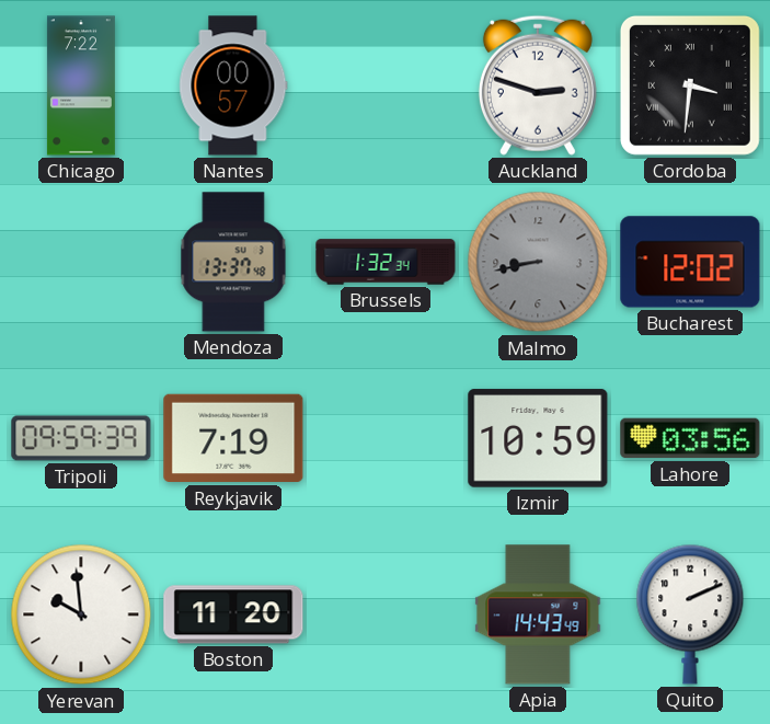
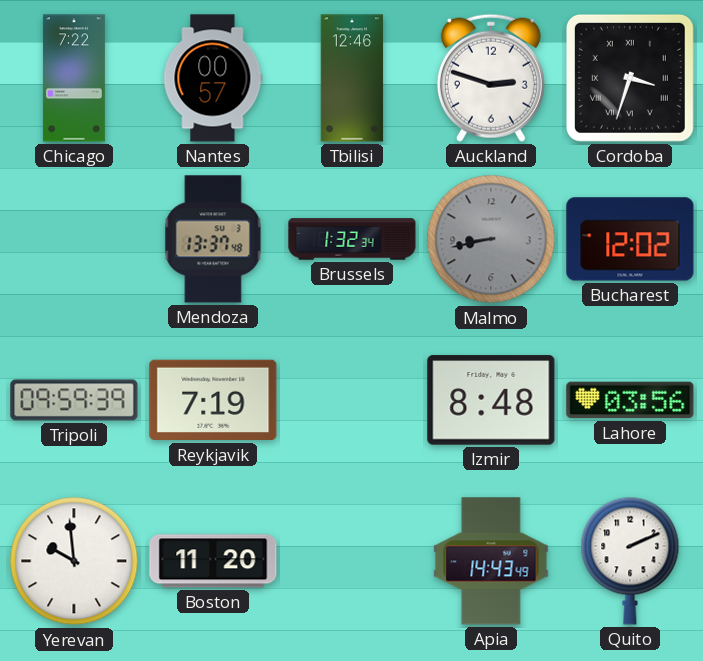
Tbilisi: none -> 12:46
Cordoba: 3:31 -> 3:33
Izmir: 10:59 -> 8:48
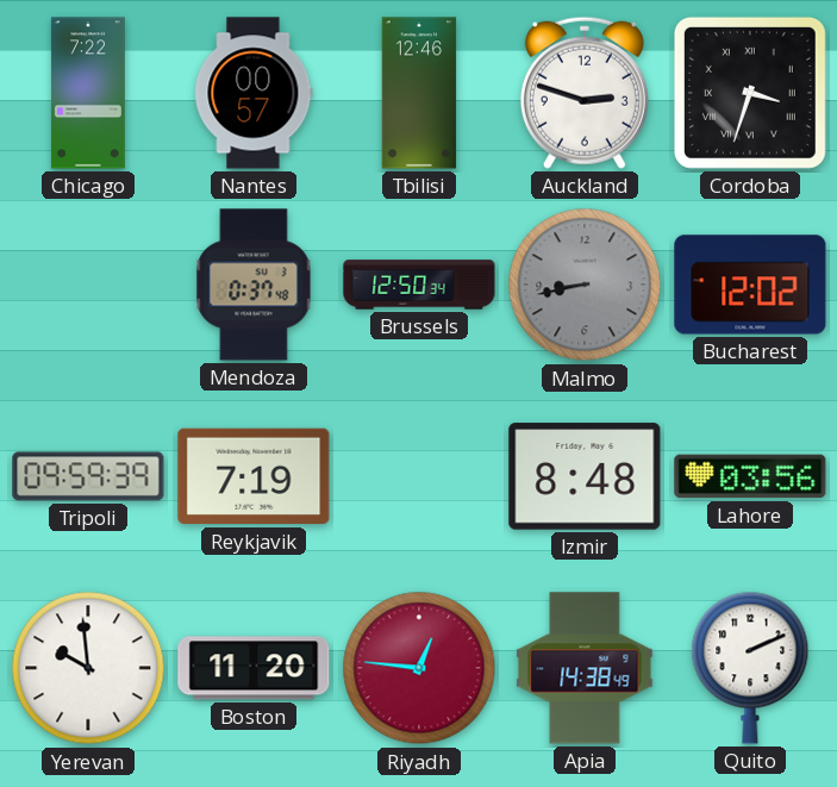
Mendoza: 13:37 -> 0:37
Brussels: 1:32 -> 12:50
Riyadh: none -> 12:46
Apia: 14:43 -> 14:38
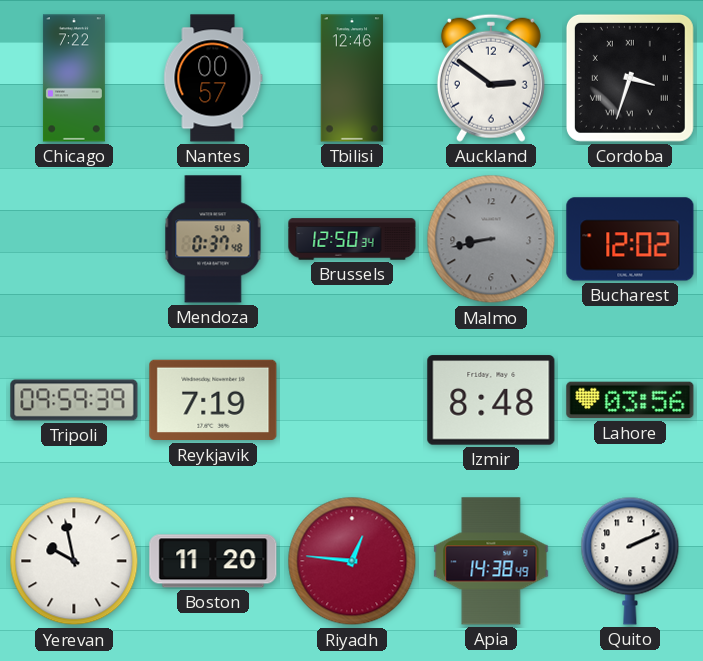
Auckland: 2:48 -> 2:51
Yerevan: 9:59 -> 9:58
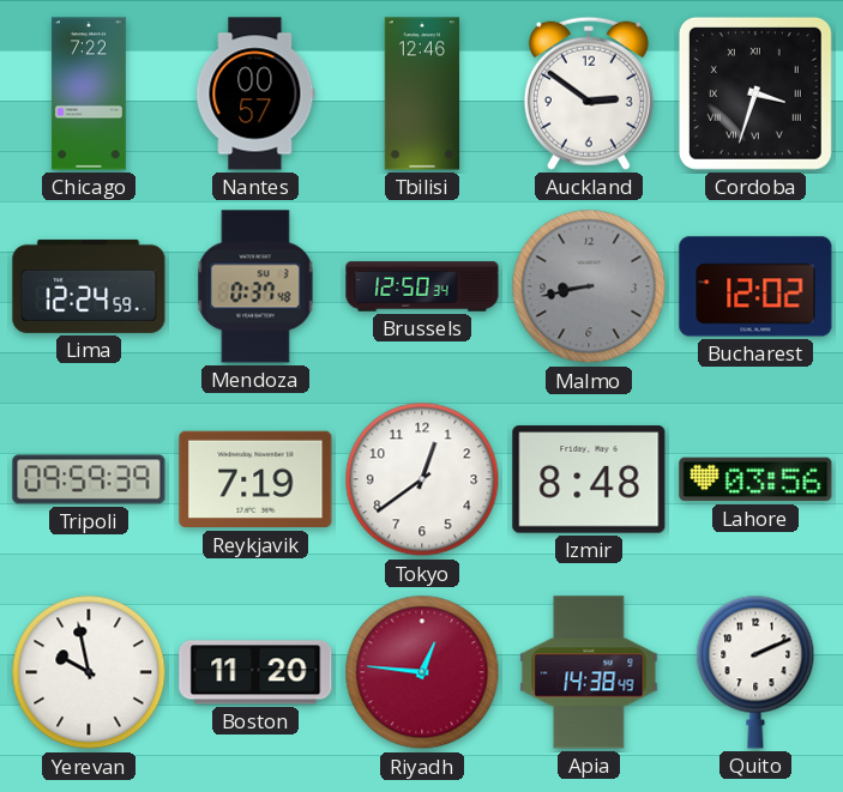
Lima: none -> 12:24
Tokyo: none -> 12:39
